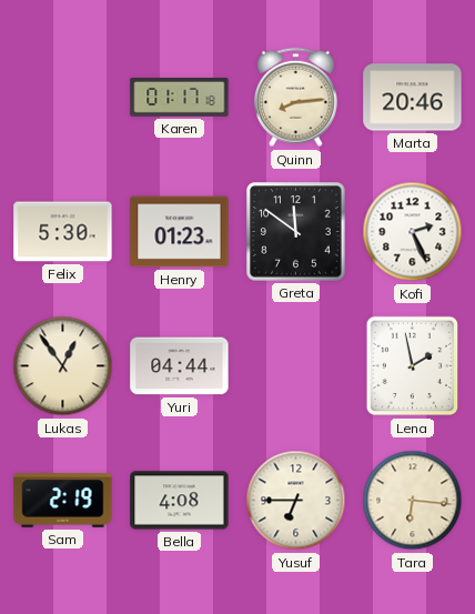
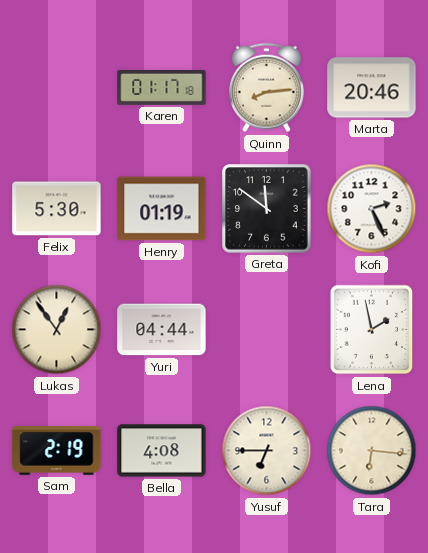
Henry: 01:23 -> 01:19
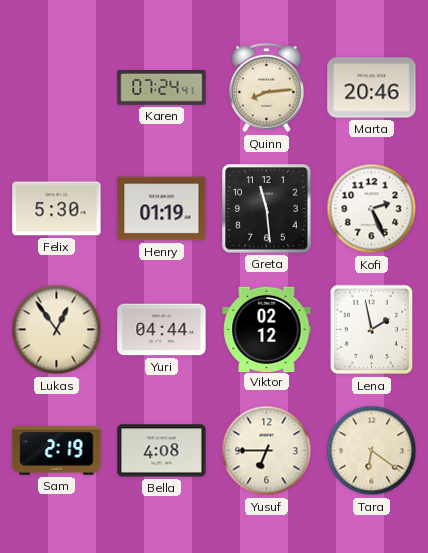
Karen: 01:17 -> 07:24
Greta: 11:51 -> 11:29
Viktor: none -> 02:12
Tara: 6:16 -> 6:21
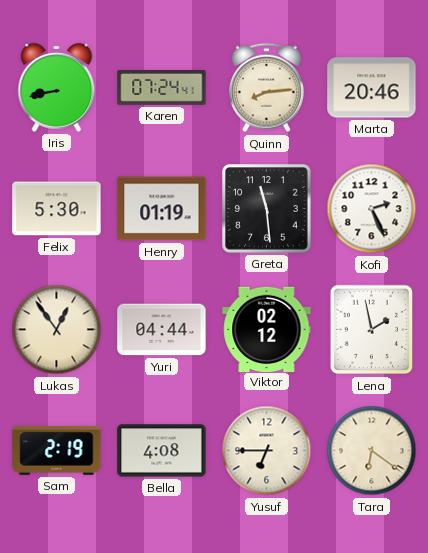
Iris: none -> 8:43
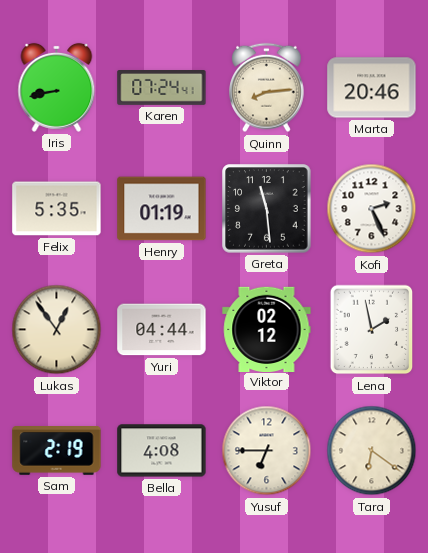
Felix: 5:30 -> 5:35
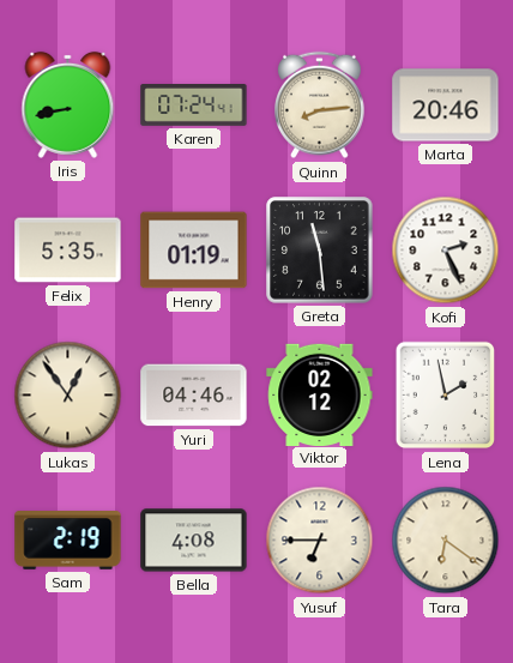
Yuri: 04:44 -> 04:46
